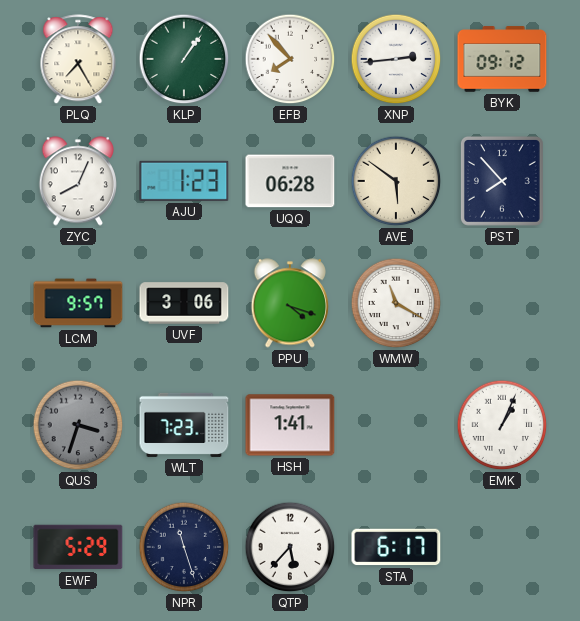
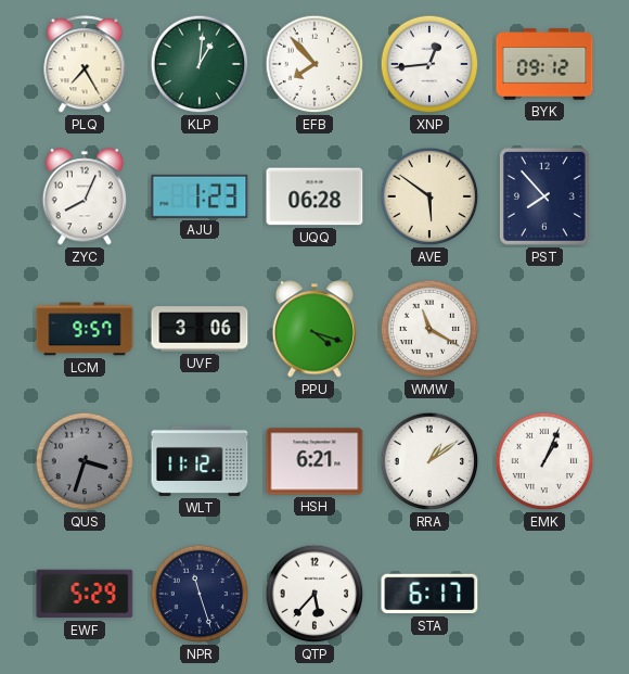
KLP: 1:06 -> 1:01
XNP: 2:44 -> 12:44
WLT: 7:23 -> 11:12
HSH: 1:41 -> 6:21
RRA: none -> 1:09
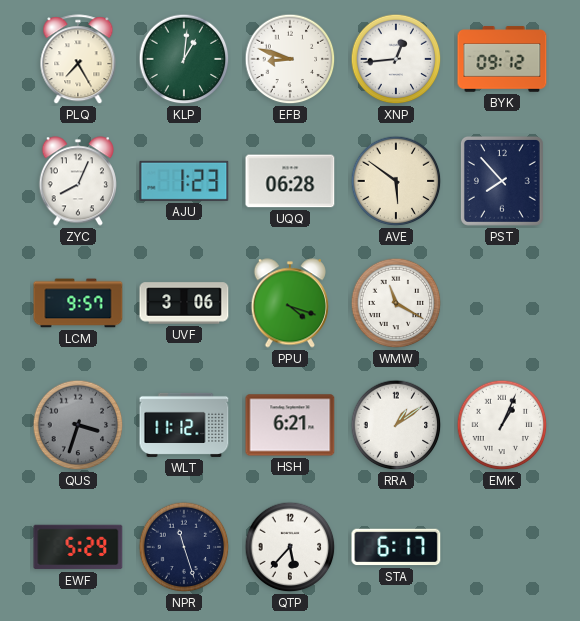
EFB: 7:53 -> 8:48
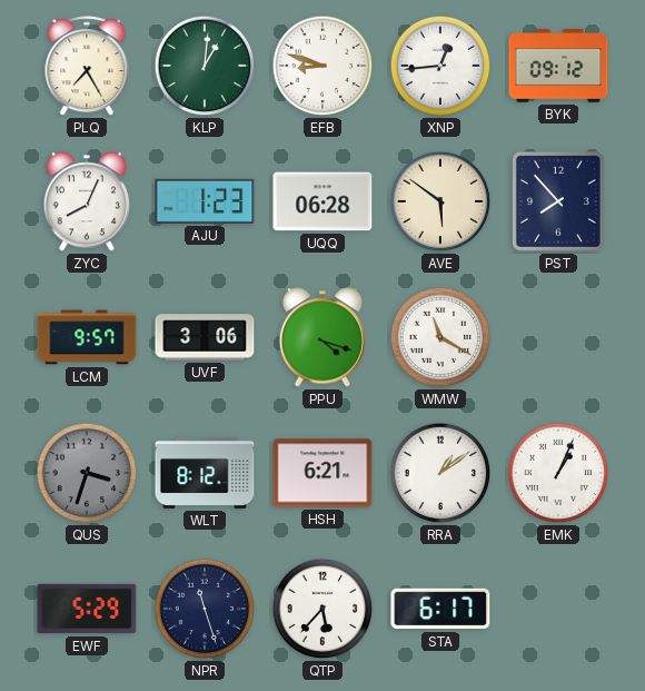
WLT: 11:12 -> 8:12
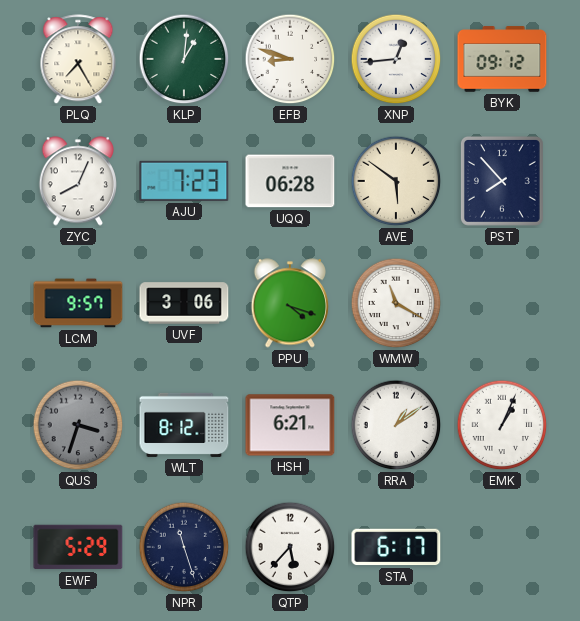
AJU: 1:23 -> 7:23
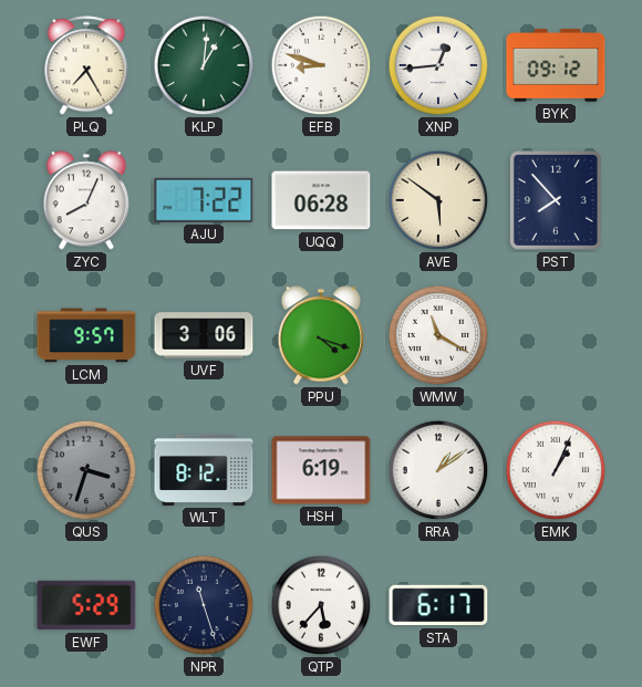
AJU: 7:23 -> 7:22
HSH: 6:21 -> 6:19
